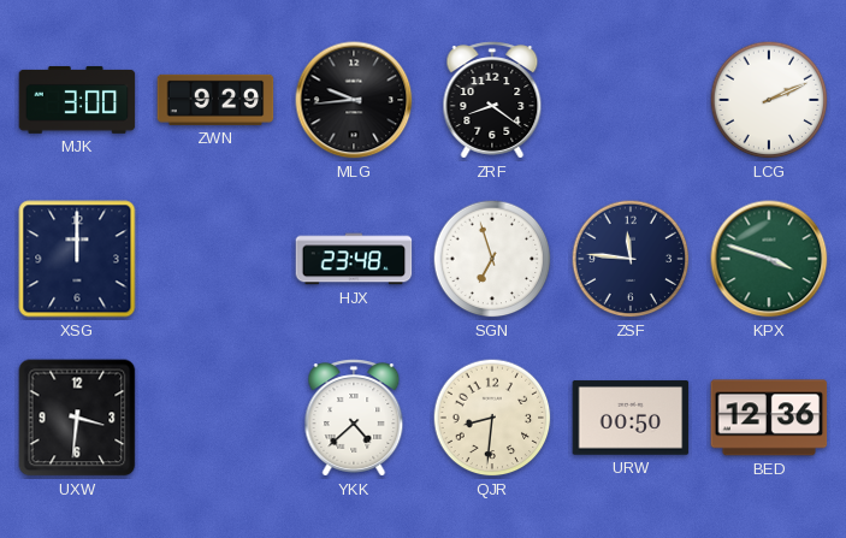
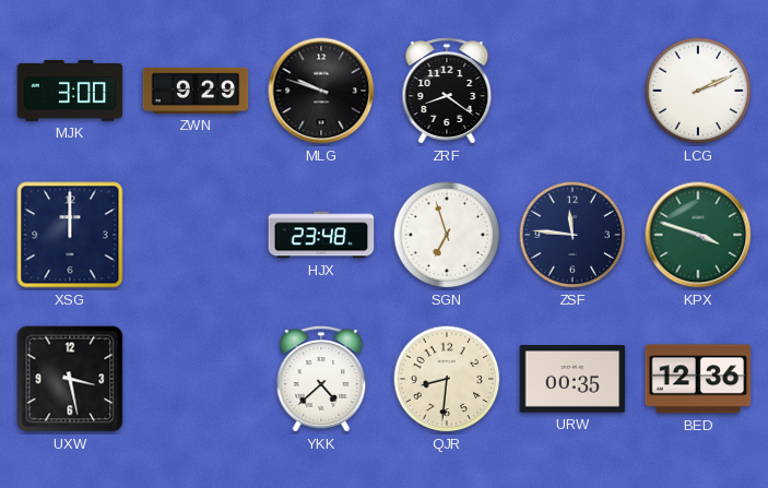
MLG: 9:44 -> 9:48
UXW: 3:31 -> 3:28
URW: 00:50 -> 00:35
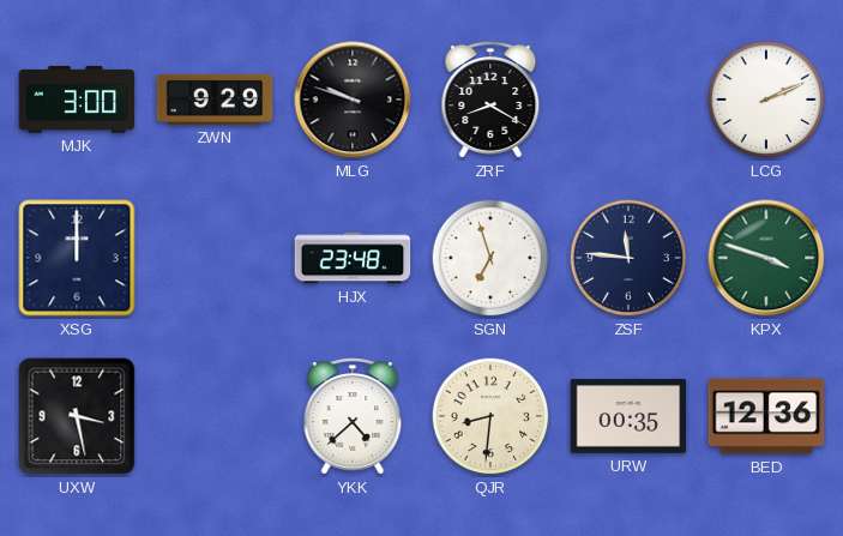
ZRF: 8:21 -> 8:20
